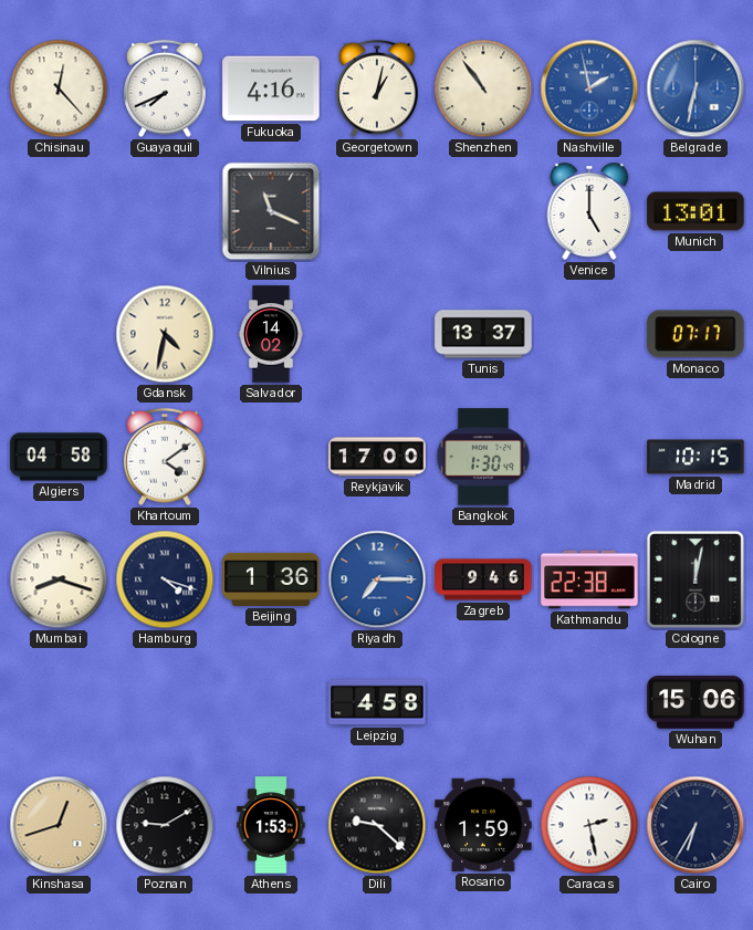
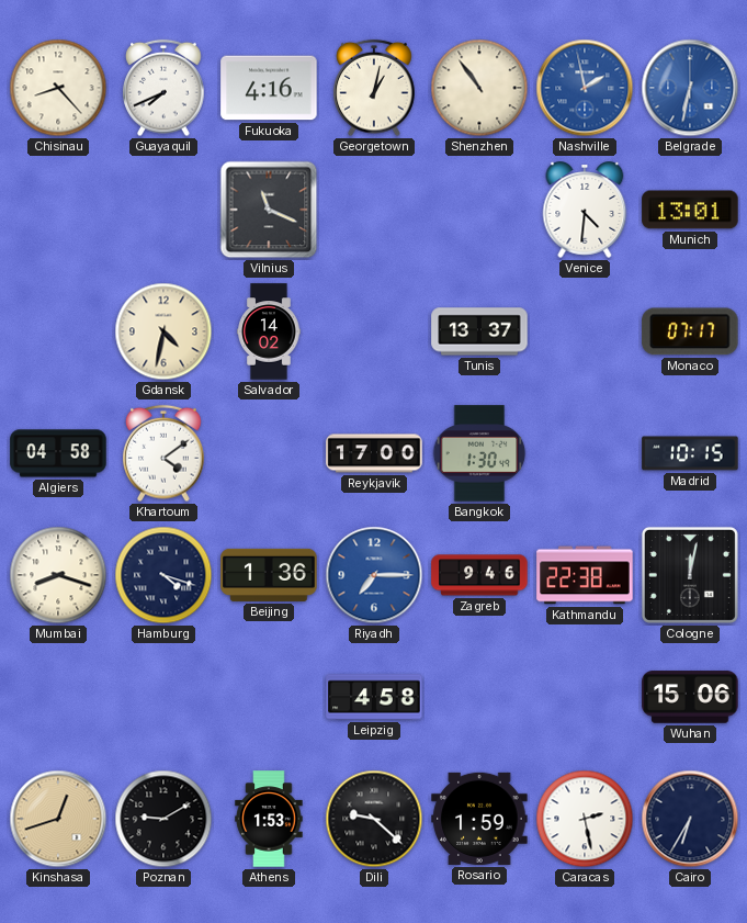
Chisinau: 12:23 -> 8:23
Venice: 5:00 -> 4:31
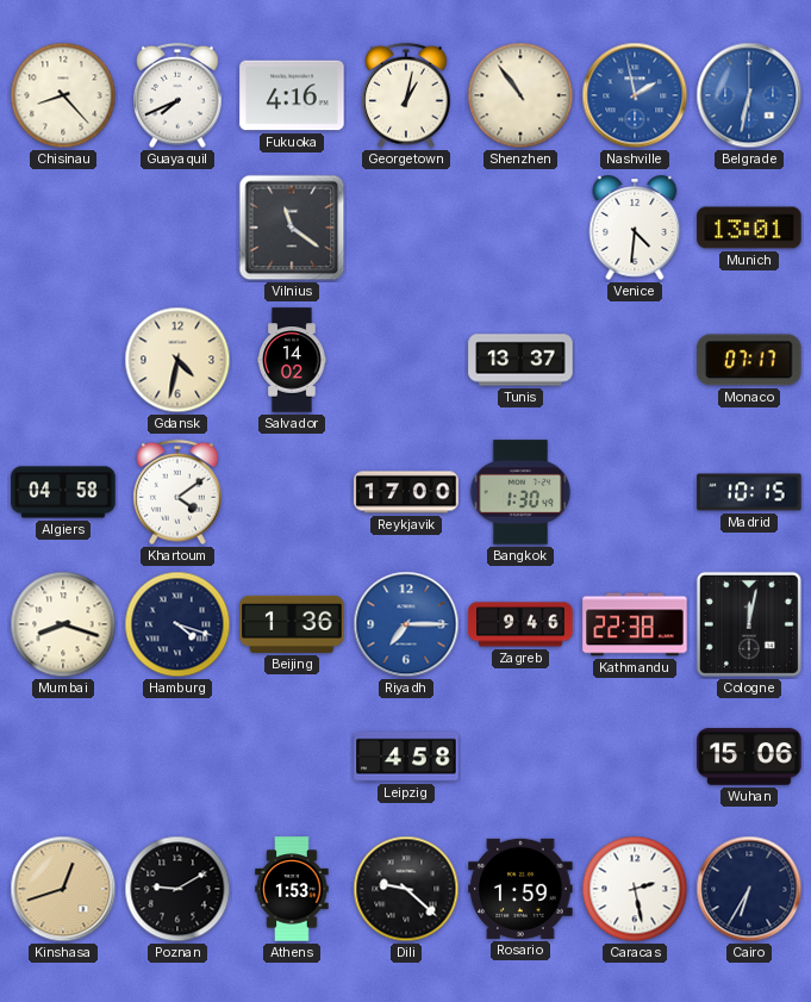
Vilnius: 11:19 -> 11:21
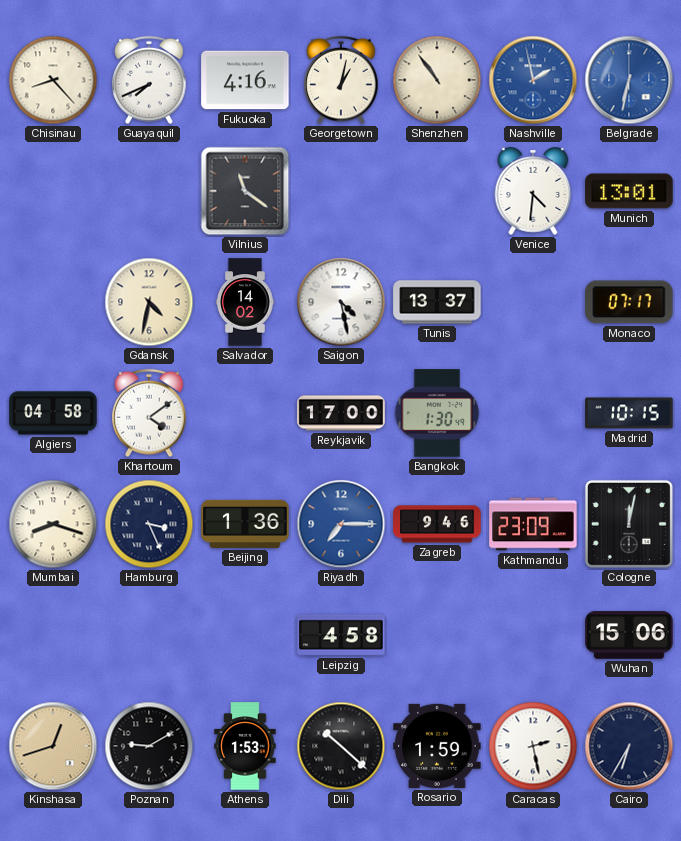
Saigon: none -> 4:28
Hamburg: 4:18 -> 3:26
Kathmandu: 22:38 -> 23:09
Dili: 9:22 -> 10:22
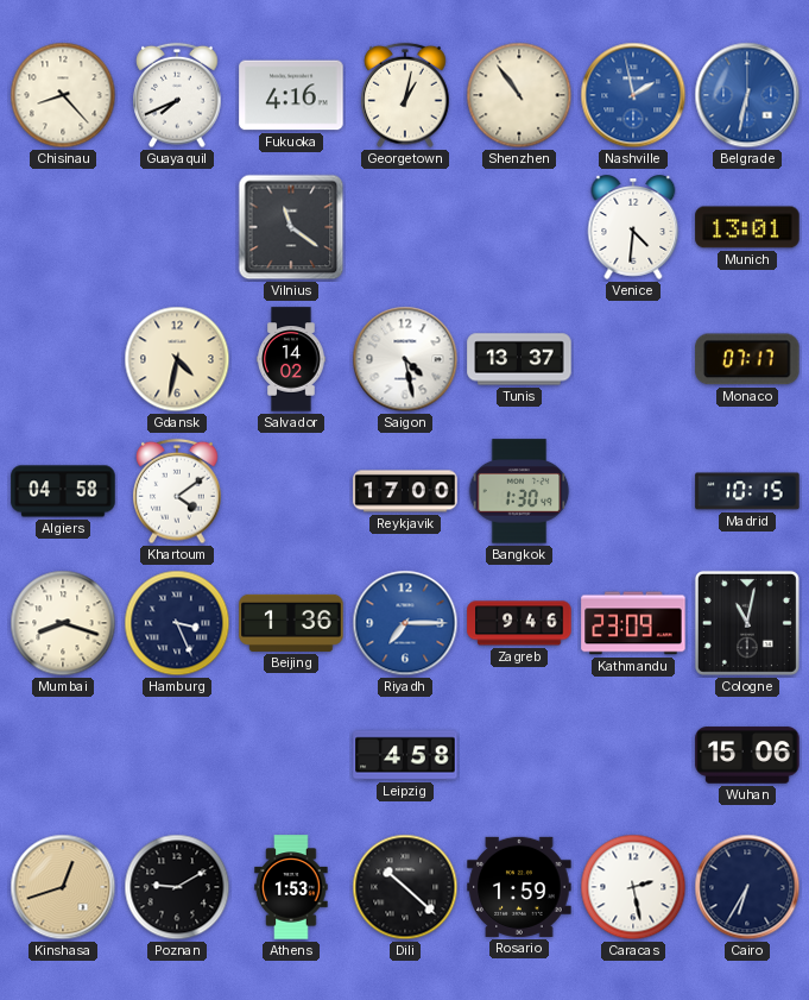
Cologne: 12:02 -> 11:02
